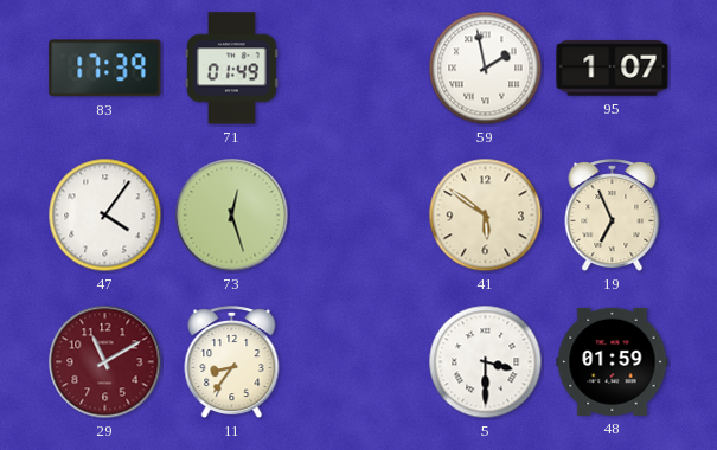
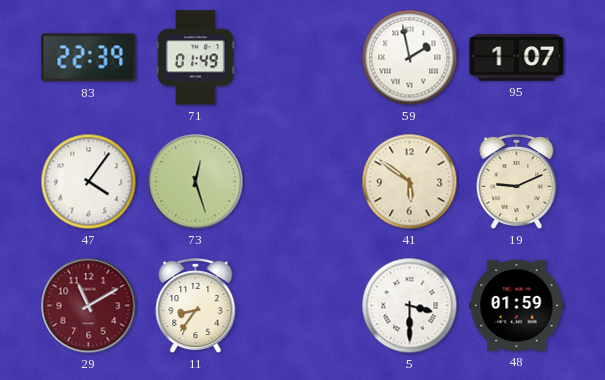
83: 17:39 -> 22:39
19: 6:56 -> 9:11
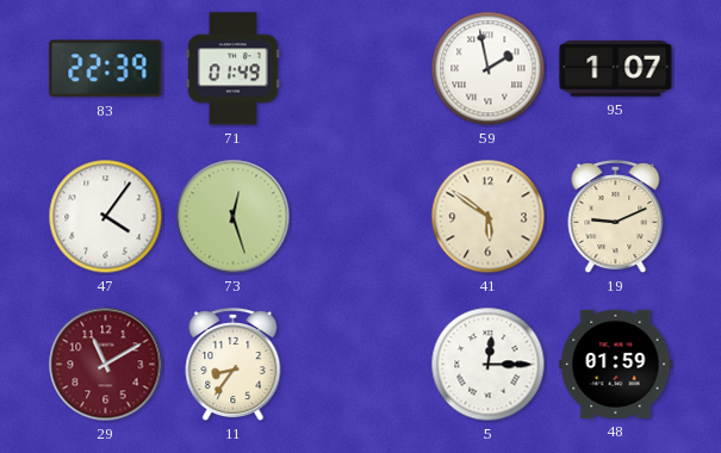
5: 3:30 -> 12:15
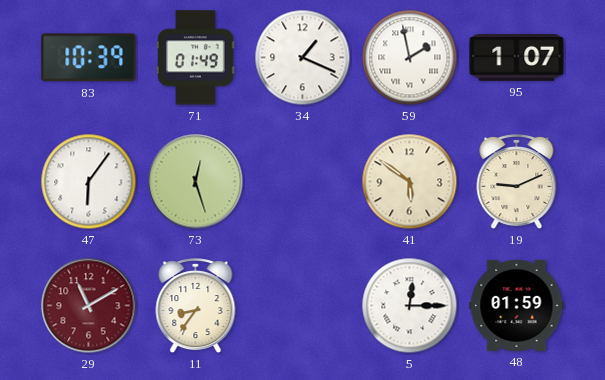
83: 22:39 -> 10:39
34: none -> 1:19
47: 4:06 -> 6:06
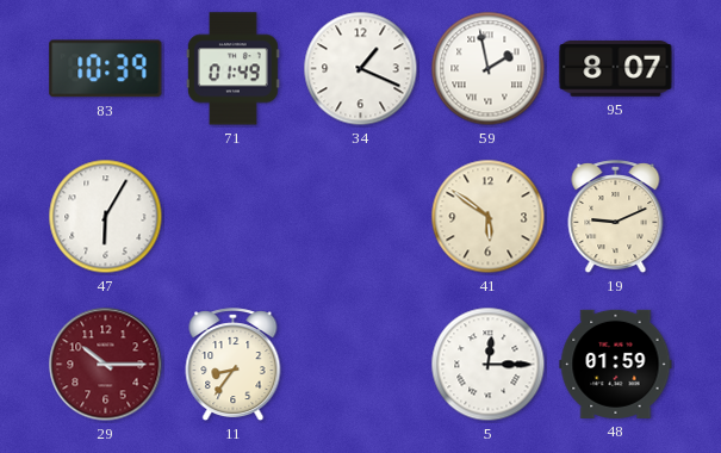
95: 1:07 -> 8:07
47: 6:06 -> 6:05
73: 12:27 -> none
29: 11:10 -> 10:15
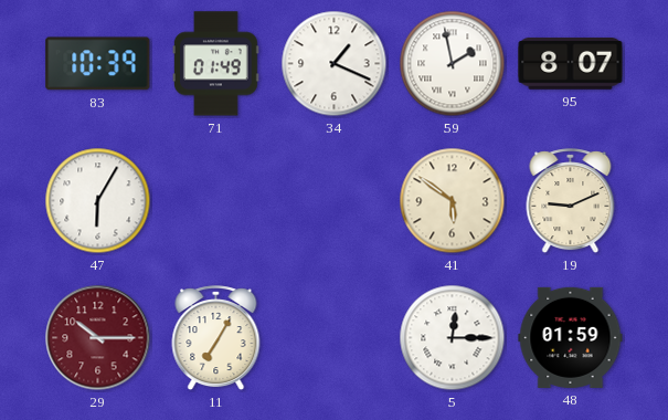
11: 8:36 -> 7:05
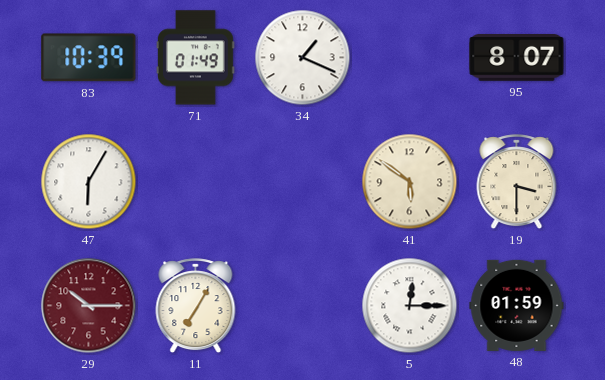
59: 1:58 -> none
19: 9:11 -> 3:30
